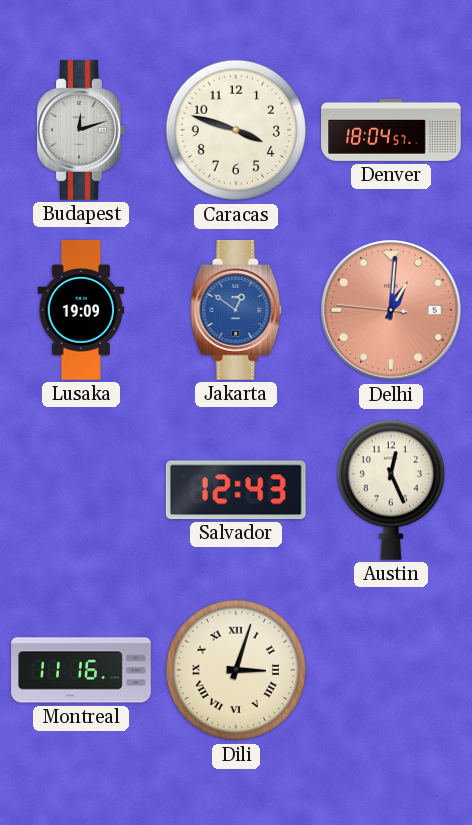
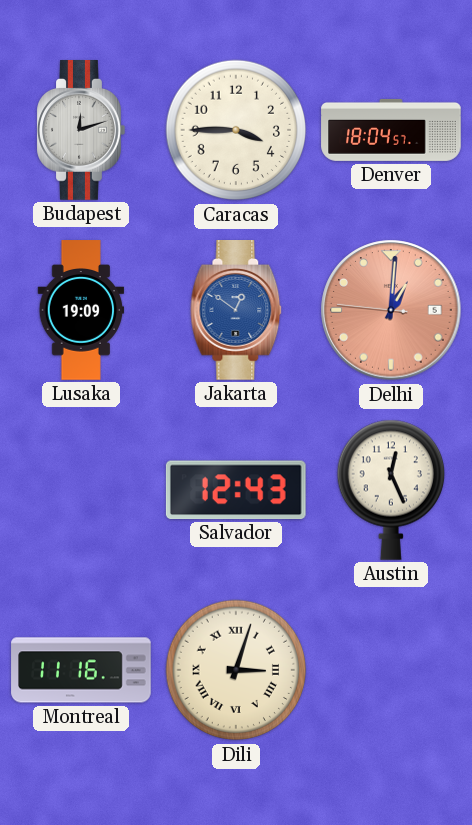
Caracas: 3:48 -> 3:45
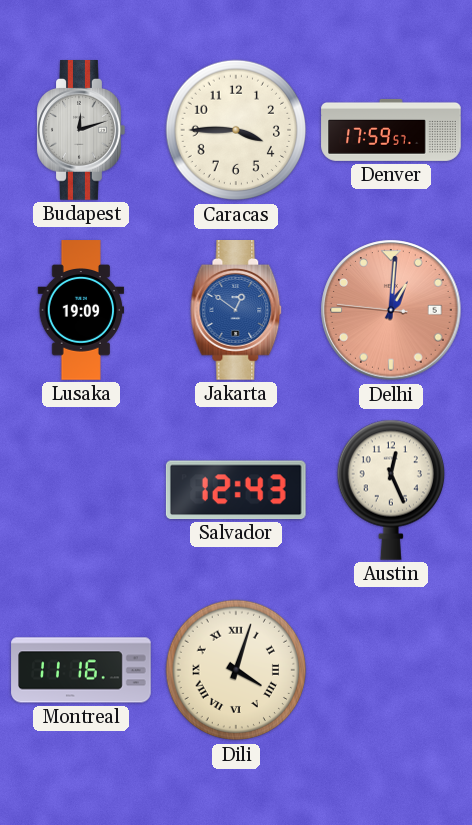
Denver: 18:04 -> 17:59
Dili: 3:03 -> 4:03
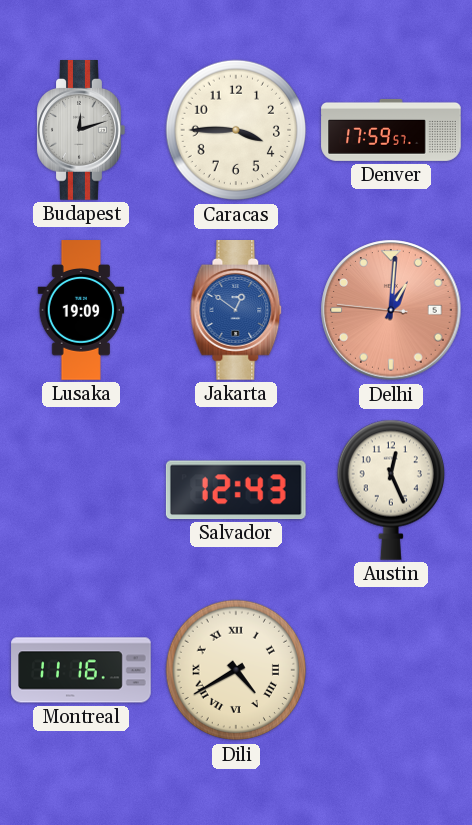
Dili: 4:03 -> 4:40
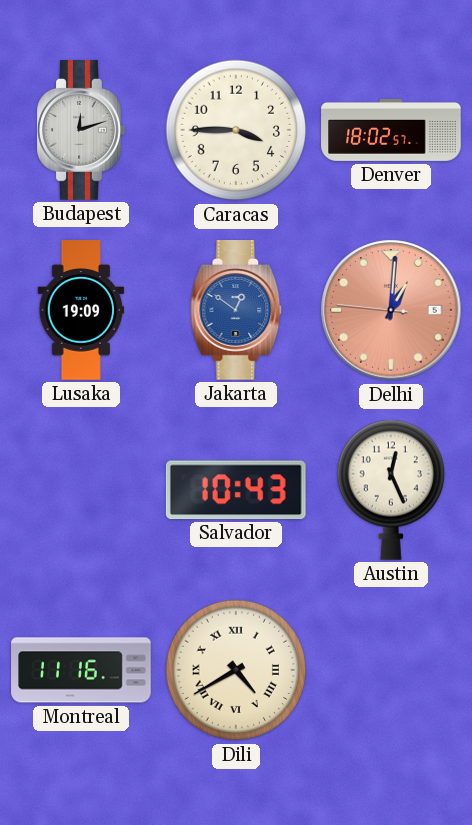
Denver: 17:59 -> 18:02
Salvador: 12:43 -> 10:43
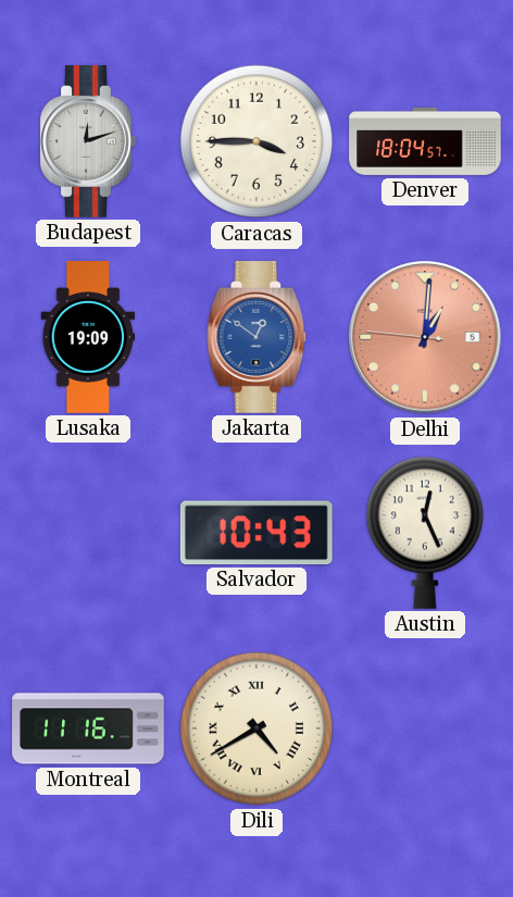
Denver: 18:02 -> 18:04
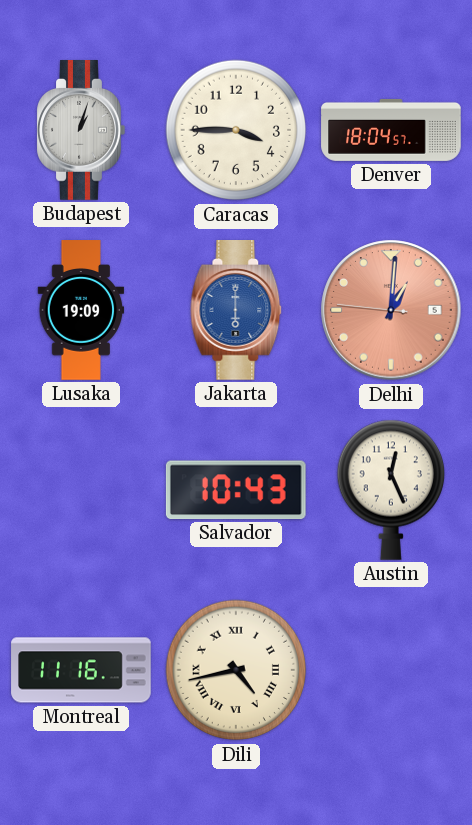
Budapest: 12:12 -> 1:03
Jakarta: 12:51 -> 6:00
Dili: 4:40 -> 4:43
